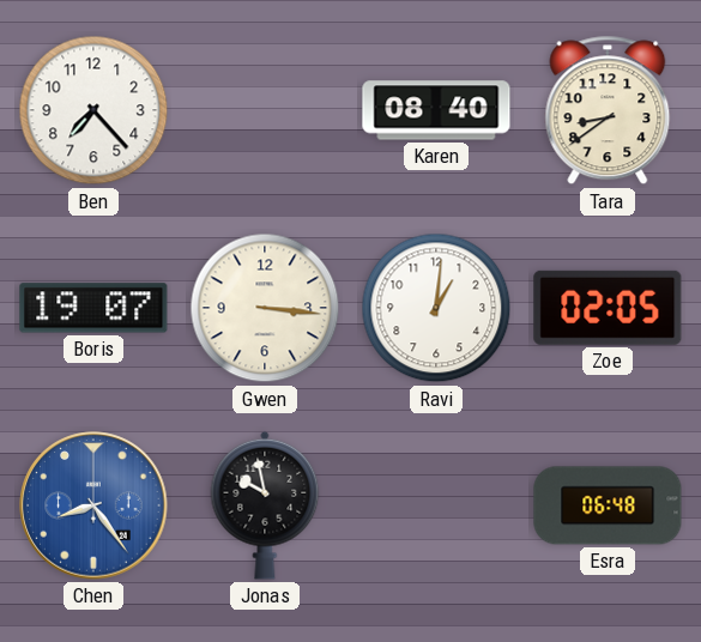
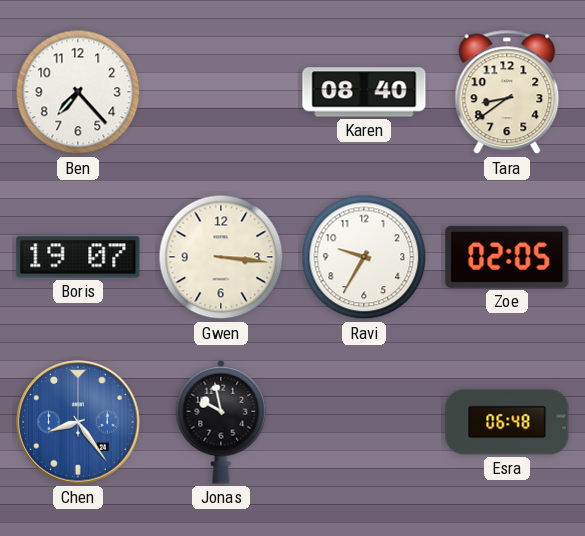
Ravi: 1:01 -> 9:35
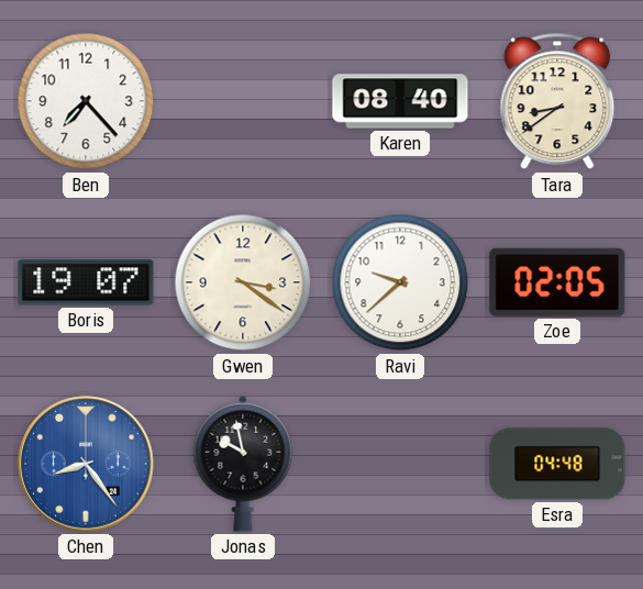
Gwen: 3:16 -> 3:21
Ravi: 9:35 -> 9:38
Esra: 06:48 -> 04:48
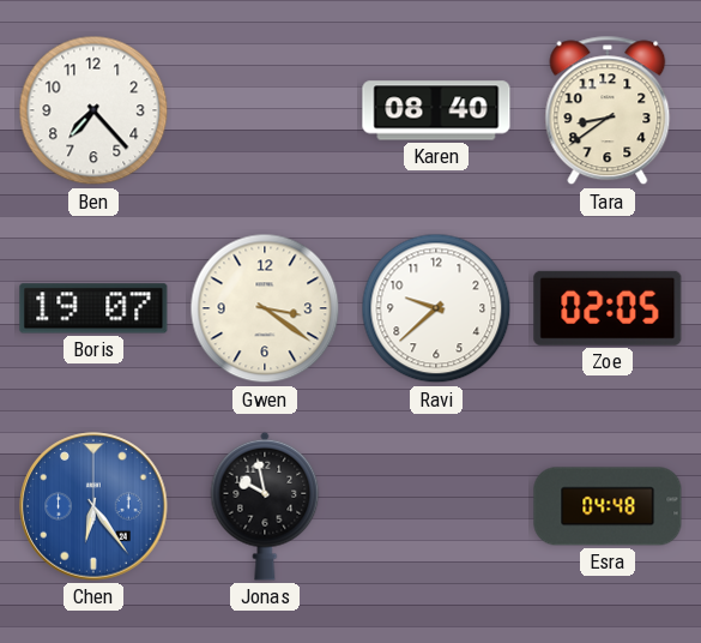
Chen: 8:24 -> 6:24
